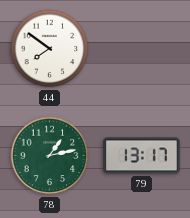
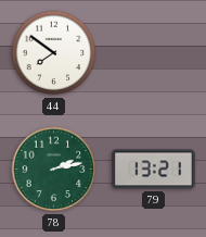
78: 1:13 -> 2:13
79: 13:17 -> 13:21
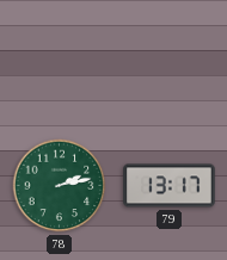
44: 7:51 -> none
79: 13:21 -> 13:17
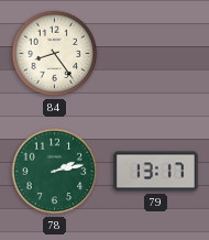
84: none -> 8:24
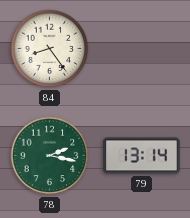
78: 2:13 -> 2:17
79: 13:17 -> 13:14
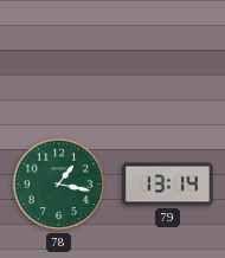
84: 8:24 -> none
78: 2:17 -> 1:17
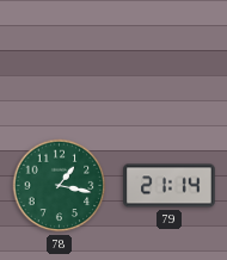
79: 13:14 -> 21:14
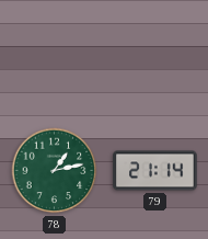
78: 1:17 -> 1:13
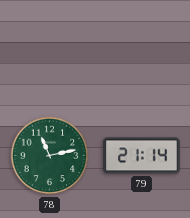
78: 1:13 -> 11:13
